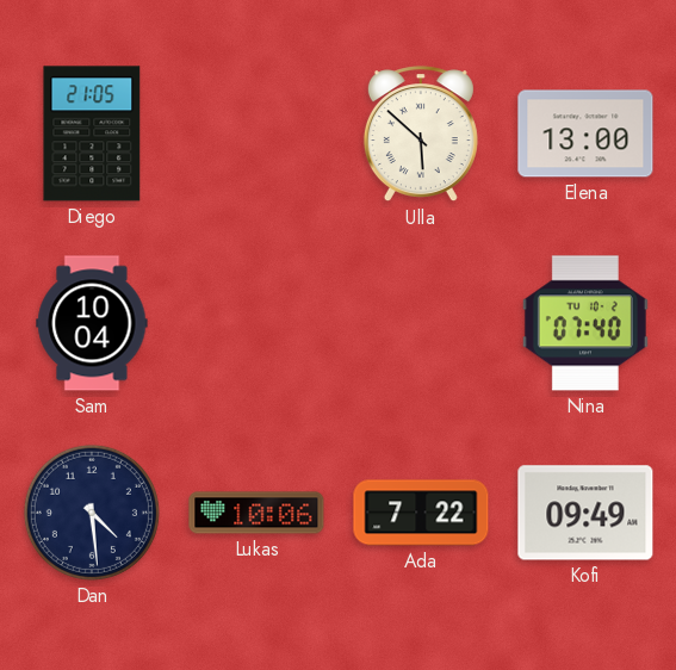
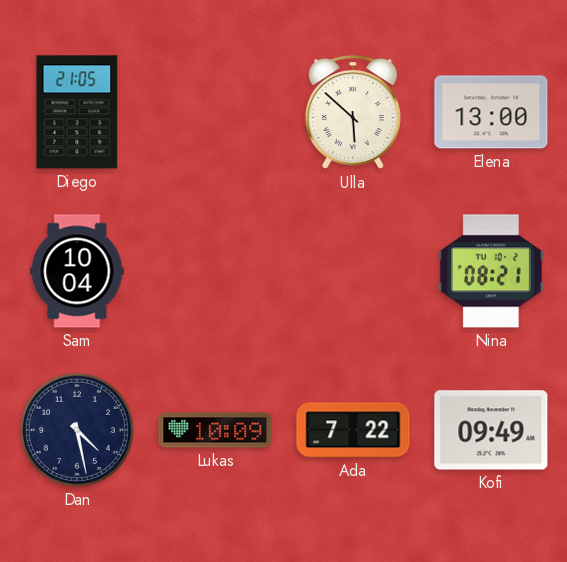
Nina: 07:40 -> 08:21
Dan: 4:29 -> 4:28
Lukas: 10:06 -> 10:09
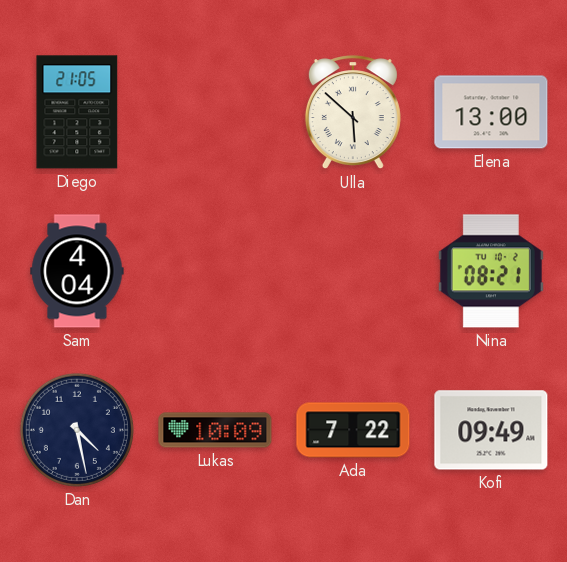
Sam: 10:04 -> 4:04
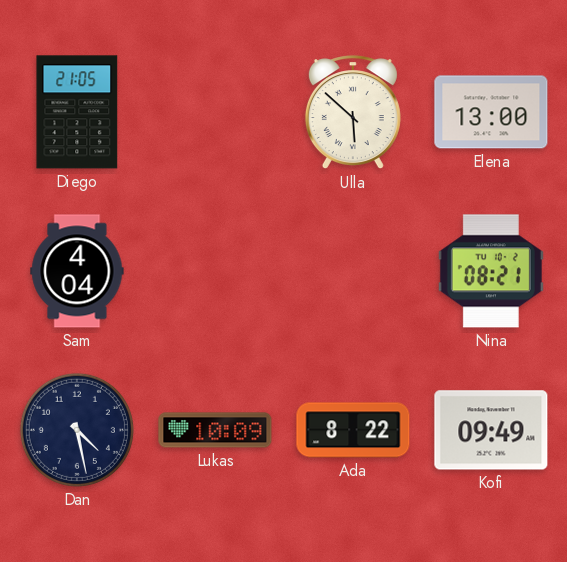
Ada: 7:22 -> 8:22
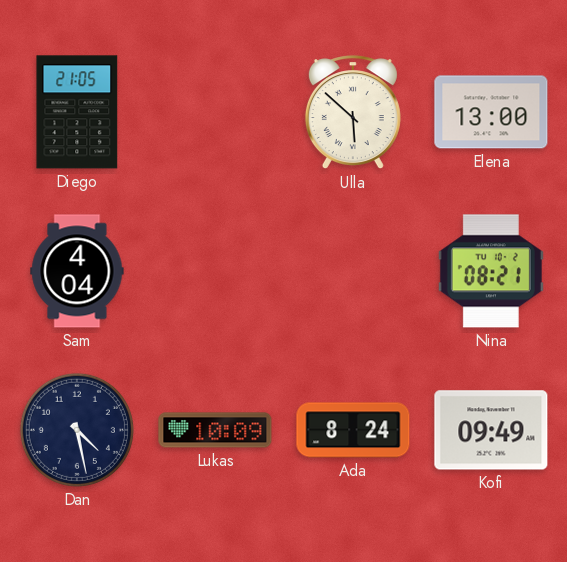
Ada: 8:22 -> 8:24
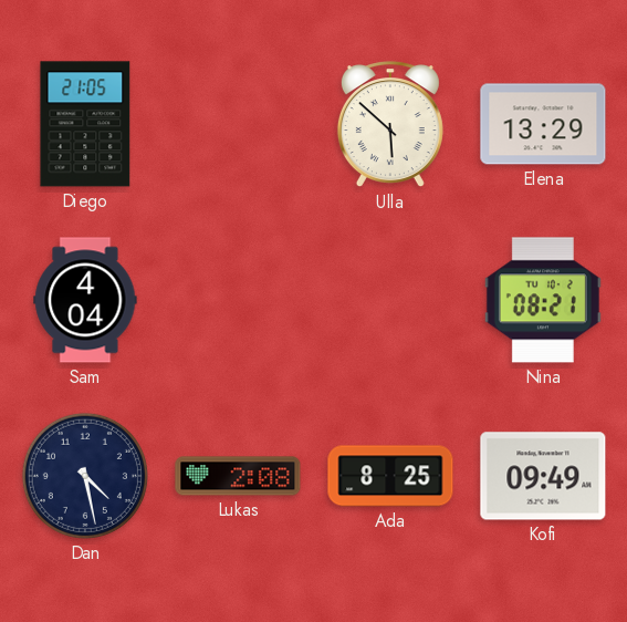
Elena: 13:00 -> 13:29
Lukas: 10:09 -> 2:08
Ada: 8:24 -> 8:25
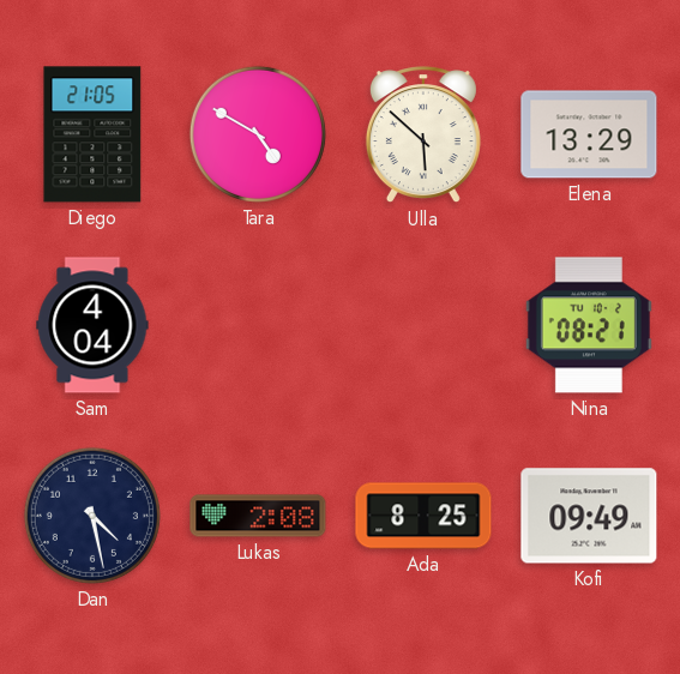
Tara: none -> 4:50
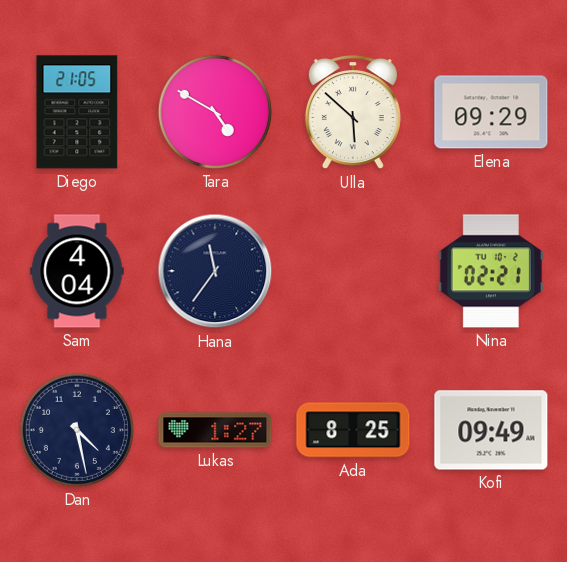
Elena: 13:29 -> 09:29
Hana: none -> 11:36
Nina: 08:21 -> 02:21
Lukas: 2:08 -> 1:27
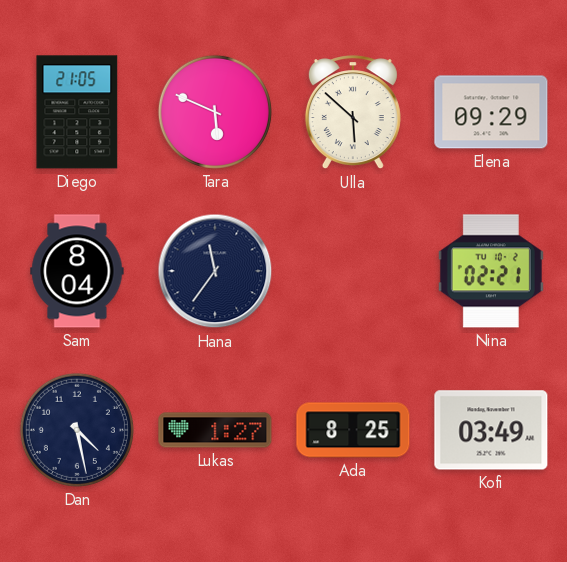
Tara: 4:50 -> 5:49
Sam: 4:04 -> 8:04
Kofi: 09:49 -> 03:49
